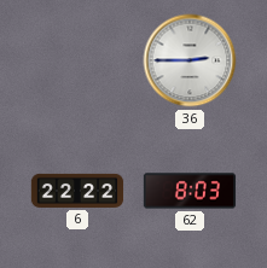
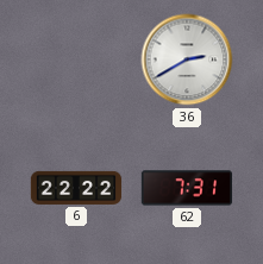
36: 2:45 -> 2:40
62: 8:03 -> 7:31
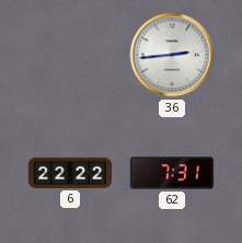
36: 2:40 -> 2:44
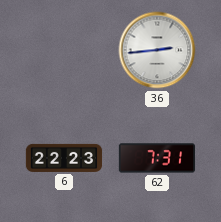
6: 22:22 -> 22:23
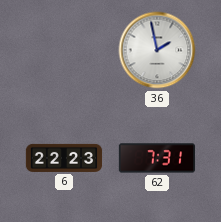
36: 2:44 -> 1:58
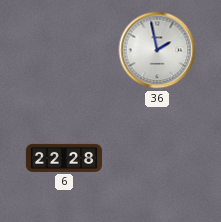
6: 22:23 -> 22:28
62: 7:31 -> none
